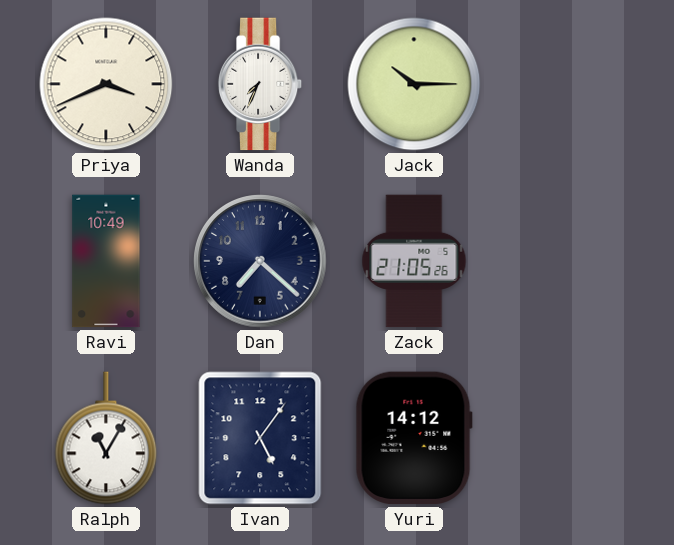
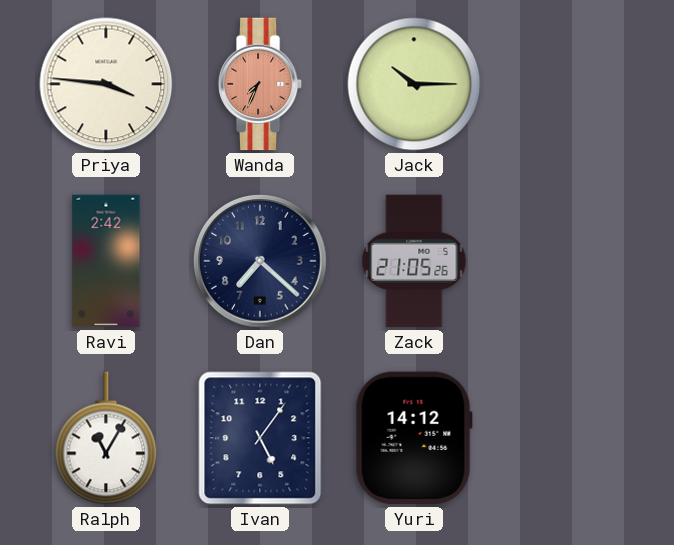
Priya: 3:41 -> 3:46
Wanda dial: white -> salmon
Ravi: 10:49 -> 2:42
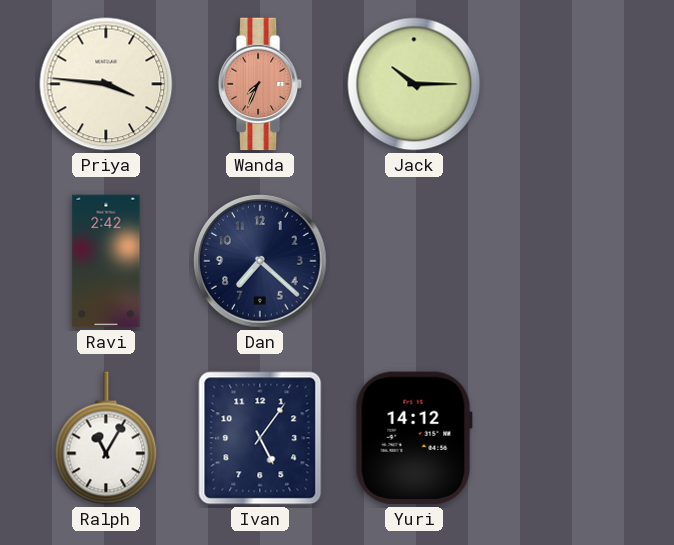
Zack: 21:05 -> none
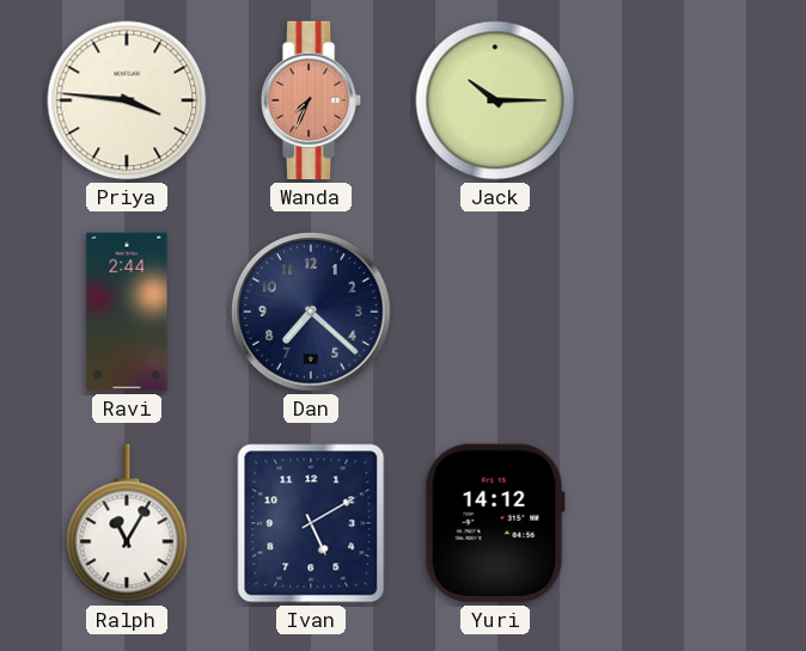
Ravi: 2:42 -> 2:44
Ivan: 5:06 -> 5:10
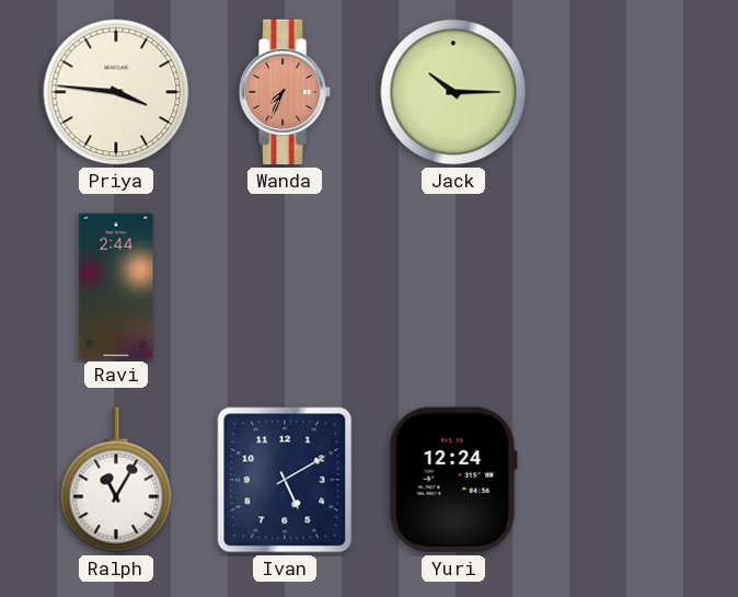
Dan: 7:22 -> none
Yuri: 14:12 -> 12:24
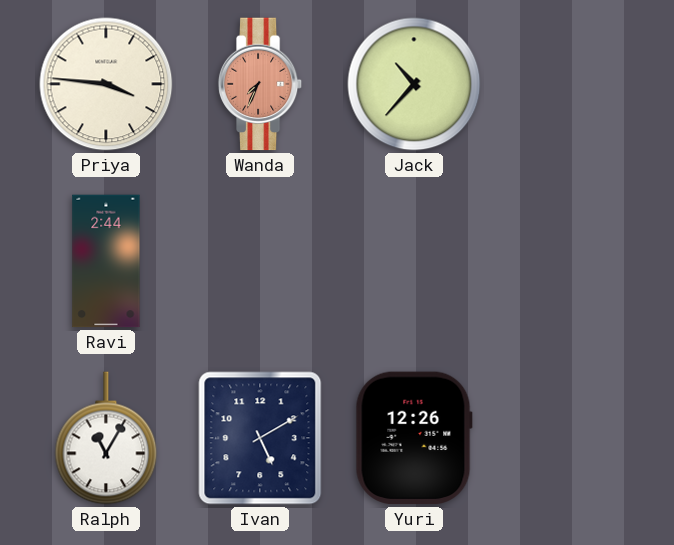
Jack: 10:15 -> 10:37
Yuri: 12:24 -> 12:26
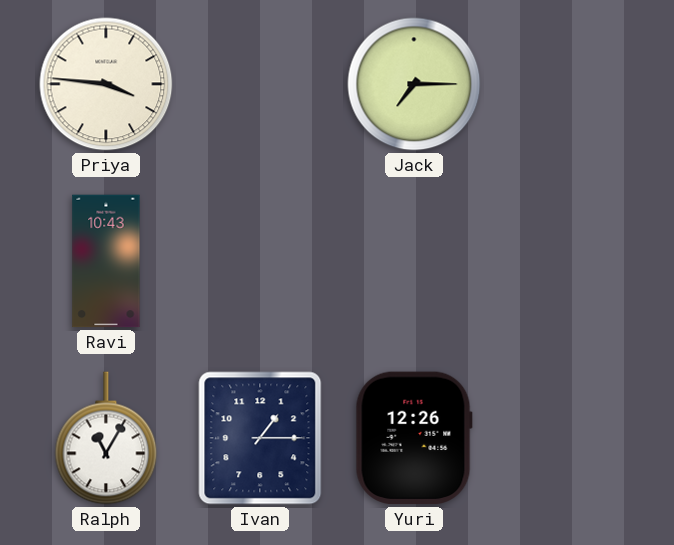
Wanda: 7:34 -> none
Jack: 10:37 -> 7:15
Ravi: 2:44 -> 10:43
Ivan: 5:10 -> 1:15
